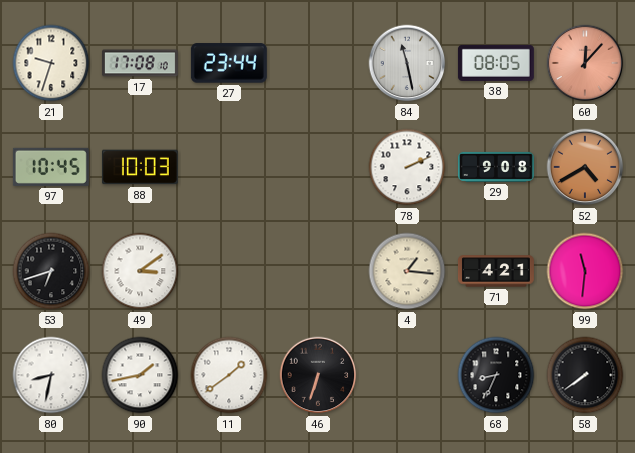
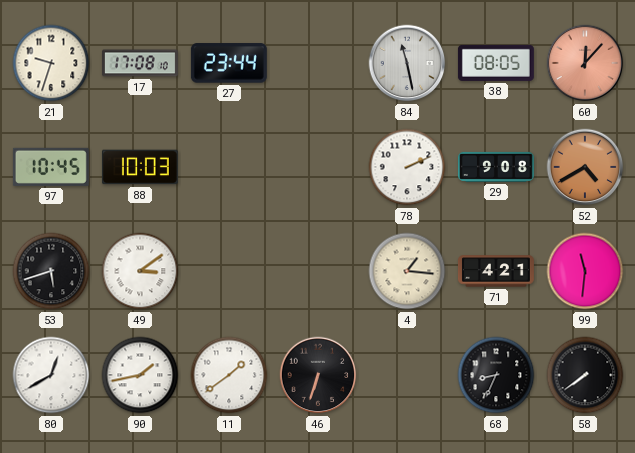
53: 6:42 -> 5:42
80: 8:32 -> 12:40
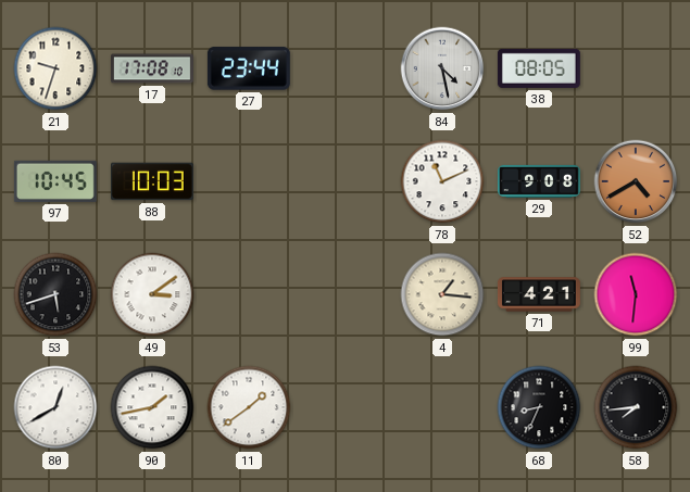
84: 11:28 -> 4:28
60: 12:07 -> none
78: 2:11 -> 11:11
46: 6:33 -> none
58: 7:39 -> 7:44
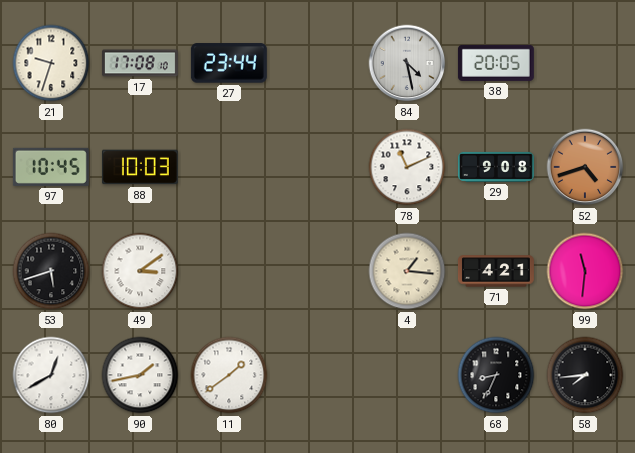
38: 08:05 -> 20:05
52: 4:40 -> 4:42
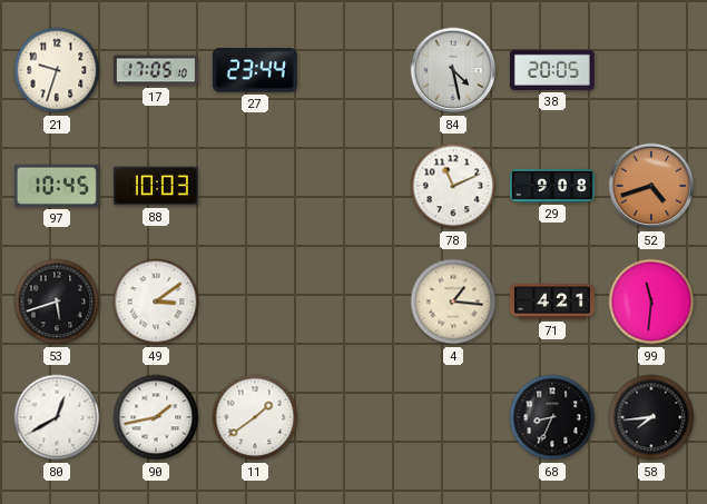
17: 17:08 -> 17:05
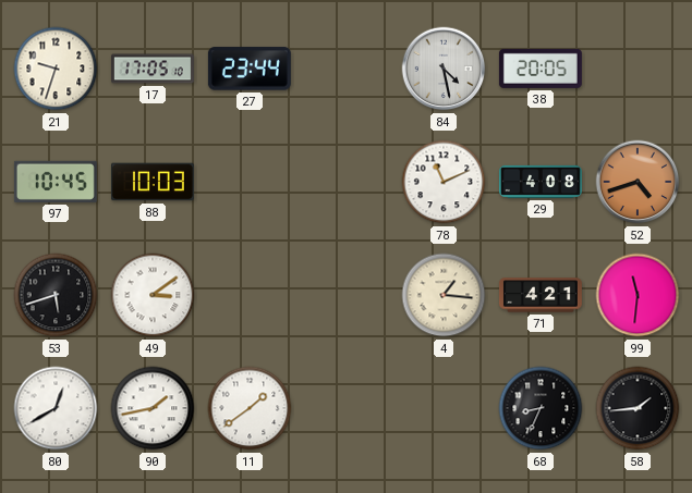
29: 9:08 -> 4:08
58: 7:44 -> 1:44
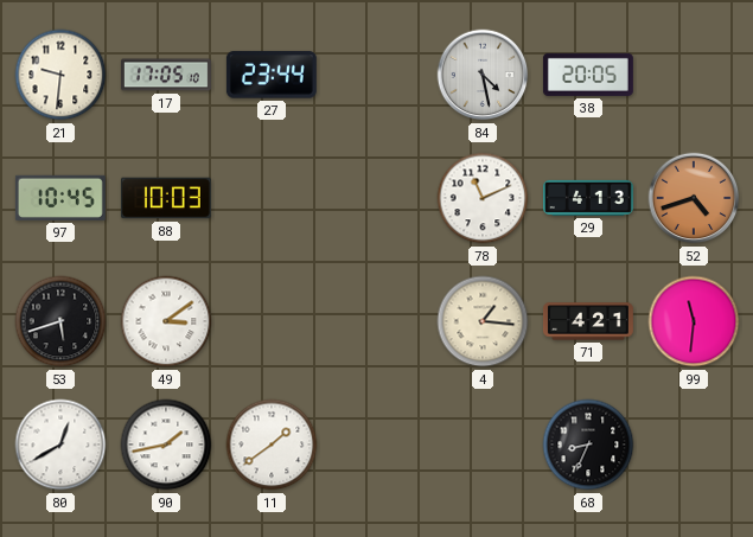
21: 9:33 -> 9:31
29: 4:08 -> 4:13
58: 1:44 -> none
